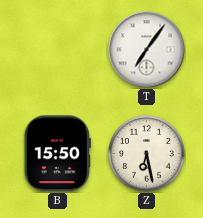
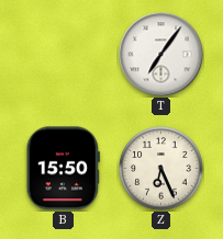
Z: 6:28 -> 6:26
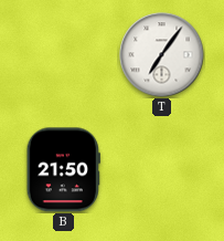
B: 15:50 -> 21:50
Z: 6:26 -> none
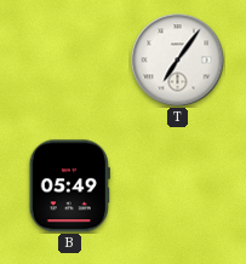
B: 21:50 -> 05:49
